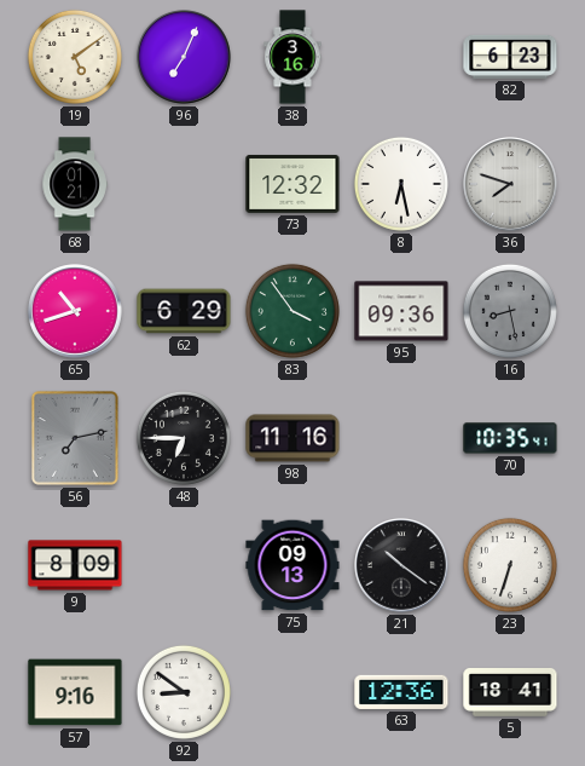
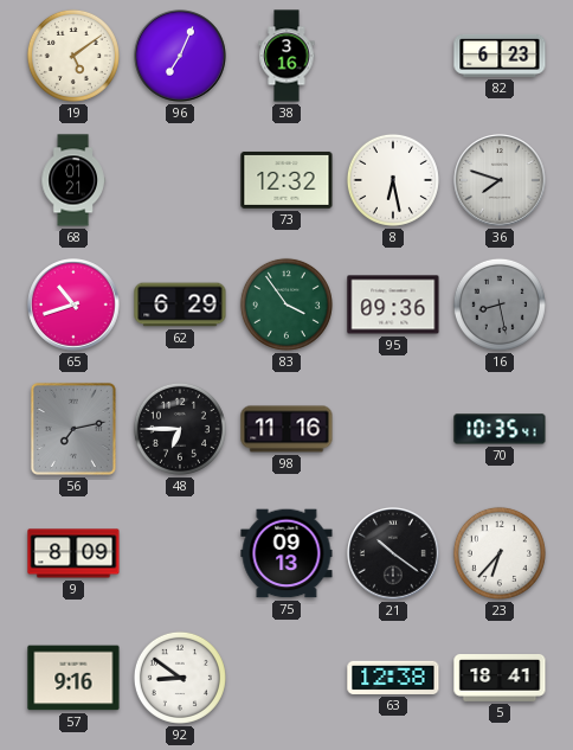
23: 6:33 -> 6:37
63: 12:36 -> 12:38
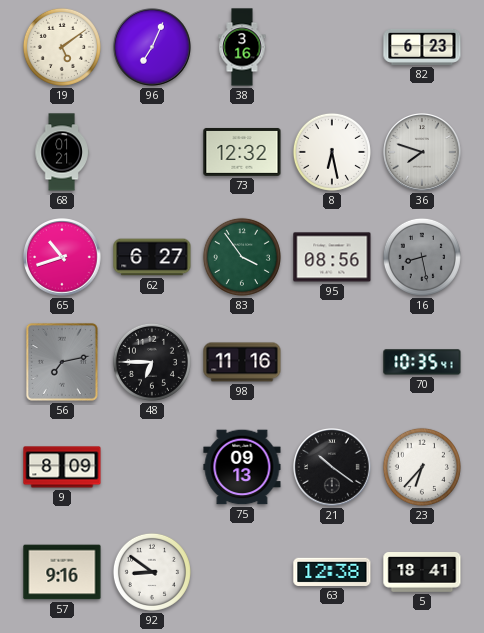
62: 6:29 -> 6:27
95: 09:36 -> 08:56
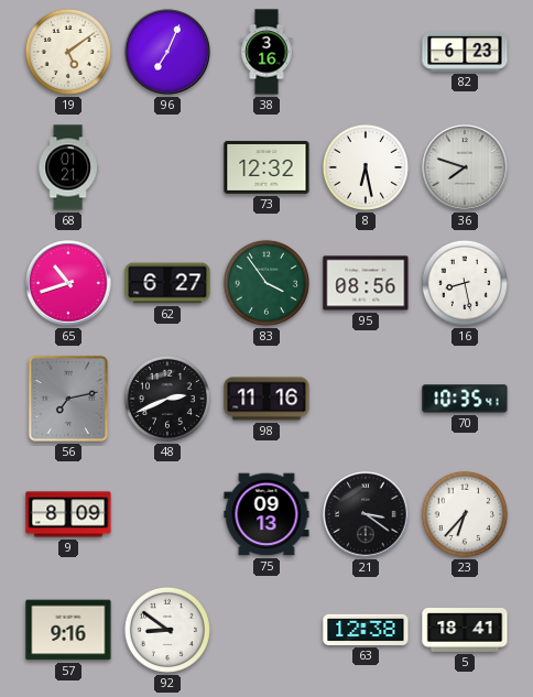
16 dial: grey -> white
48: 6:45 -> 2:41
21: 10:21 -> 3:21
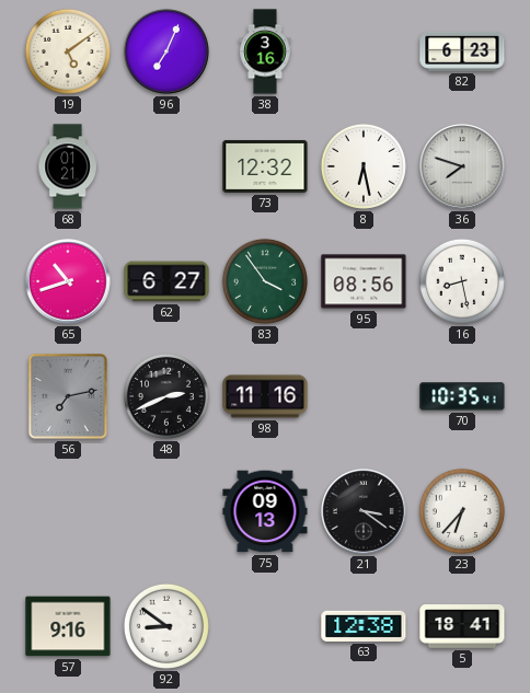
9: 8:09 -> none
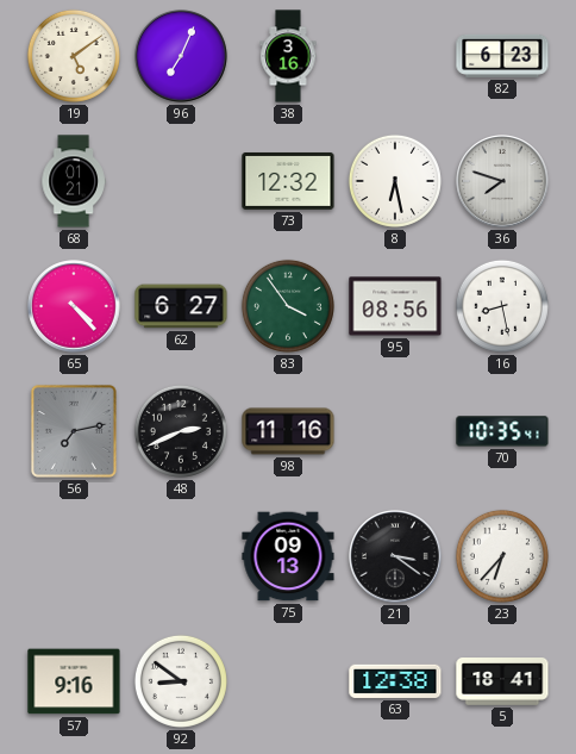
65: 10:42 -> 4:23
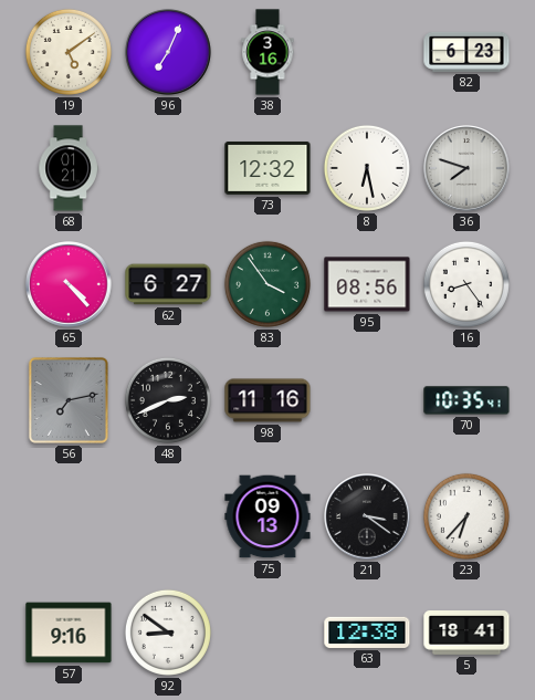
16: 8:28 -> 8:24
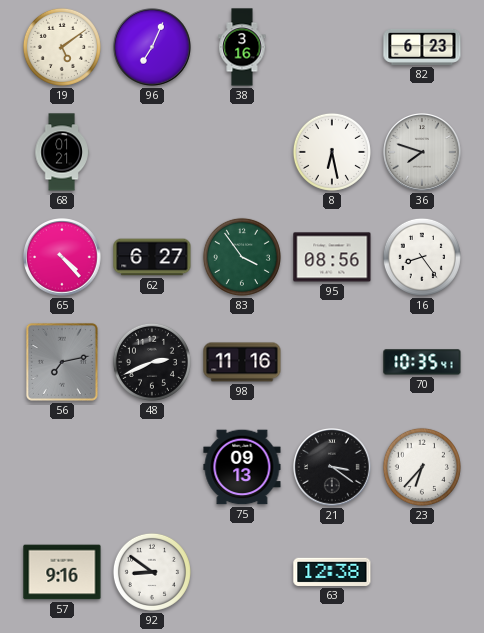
73: 12:32 -> none
5: 18:41 -> none
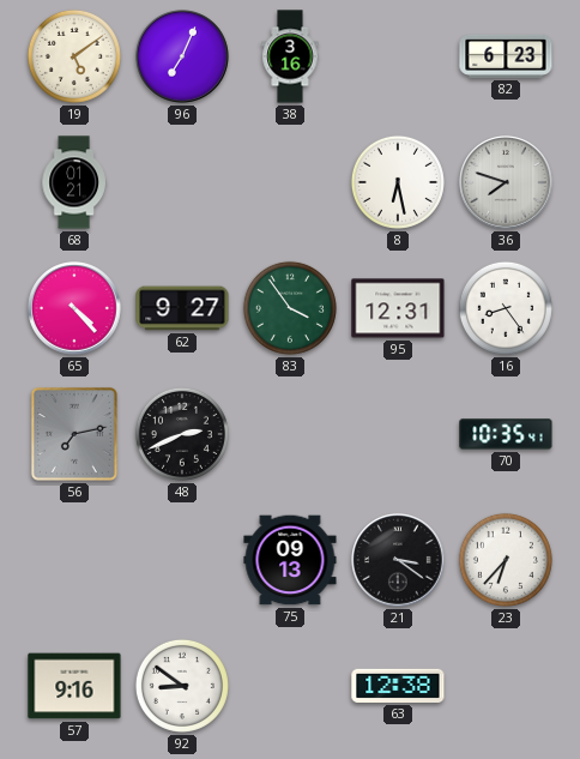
62: 6:27 -> 9:27
95: 08:56 -> 12:31
98: 11:16 -> none
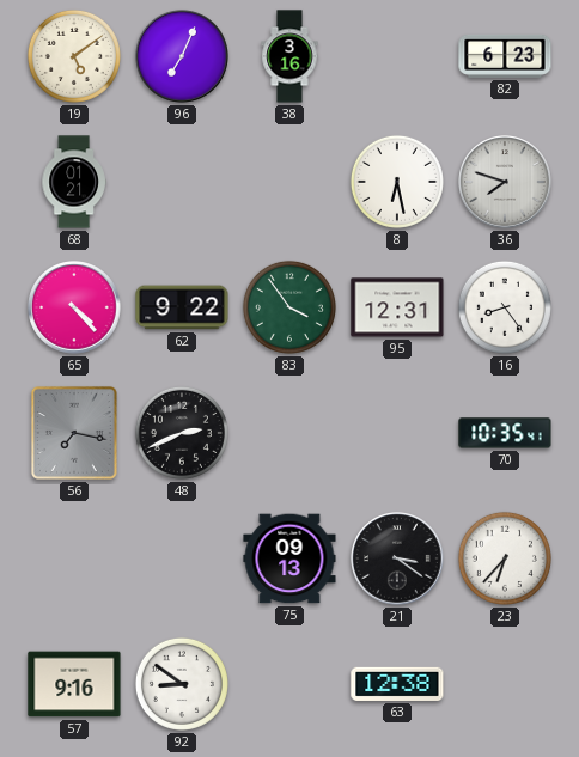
62: 9:27 -> 9:22
56: 7:13 -> 7:17
